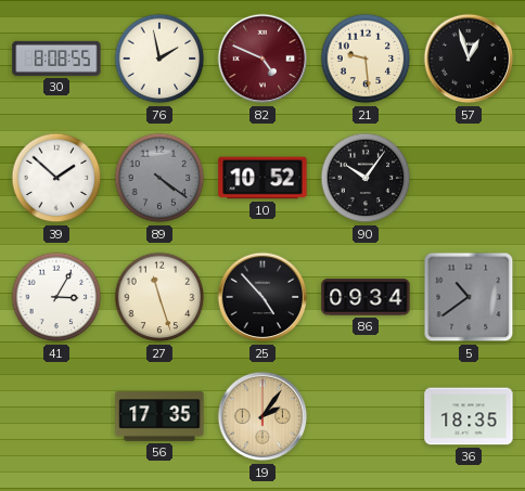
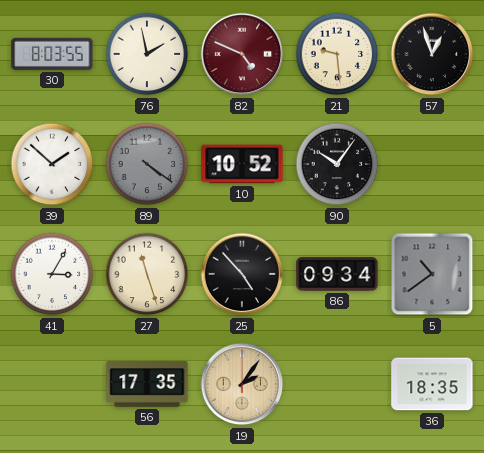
30: 8:08 -> 8:03
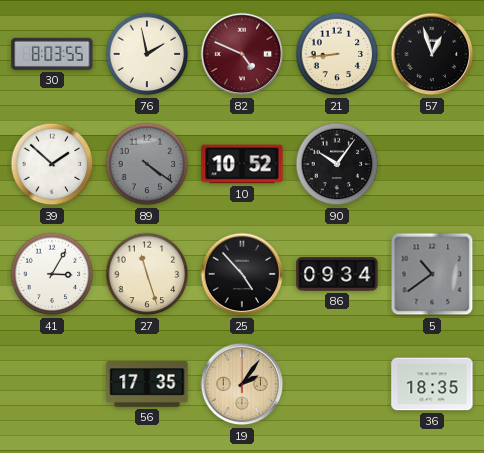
21: 9:29 -> 8:44
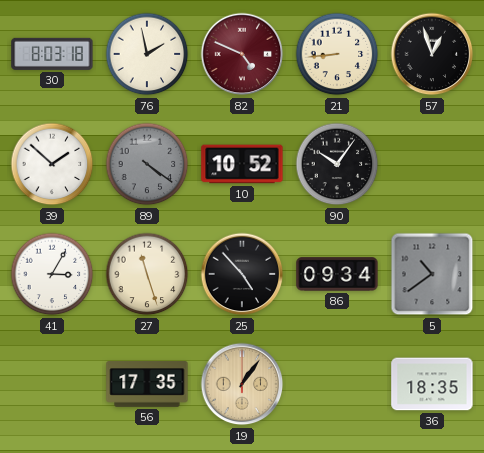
30: 8:03:55 -> 8:03:18
19: 2:06 -> 1:06
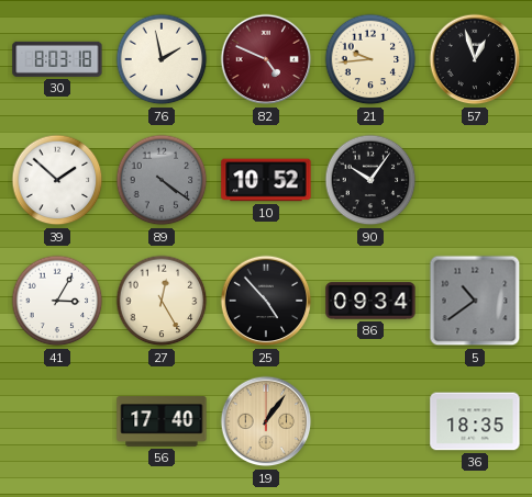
21: 8:44 -> 9:44
27: 11:27 -> 12:25
56: 17:35 -> 17:40
